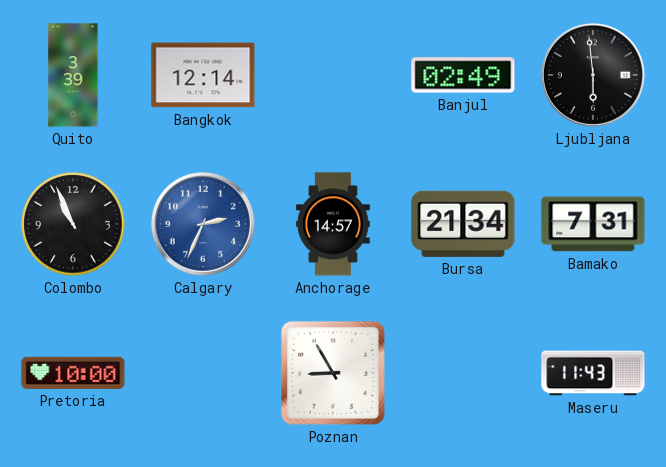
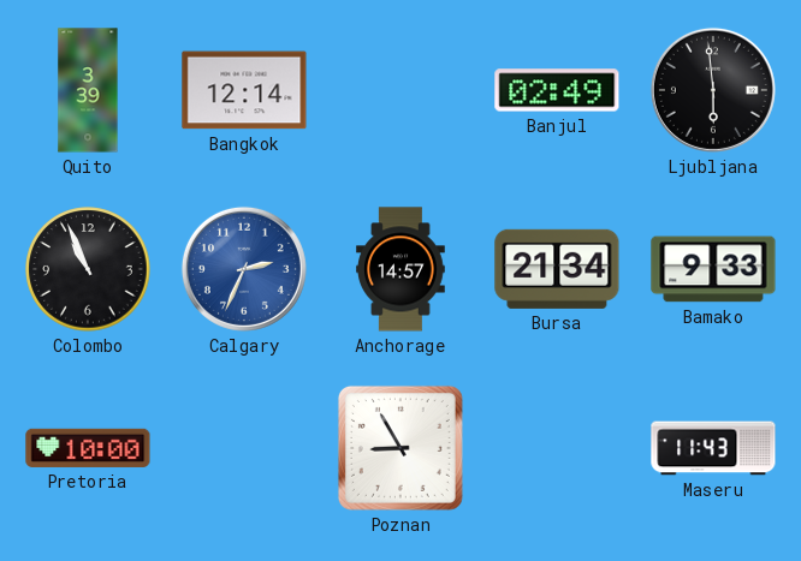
Bamako: 7:31 -> 9:33
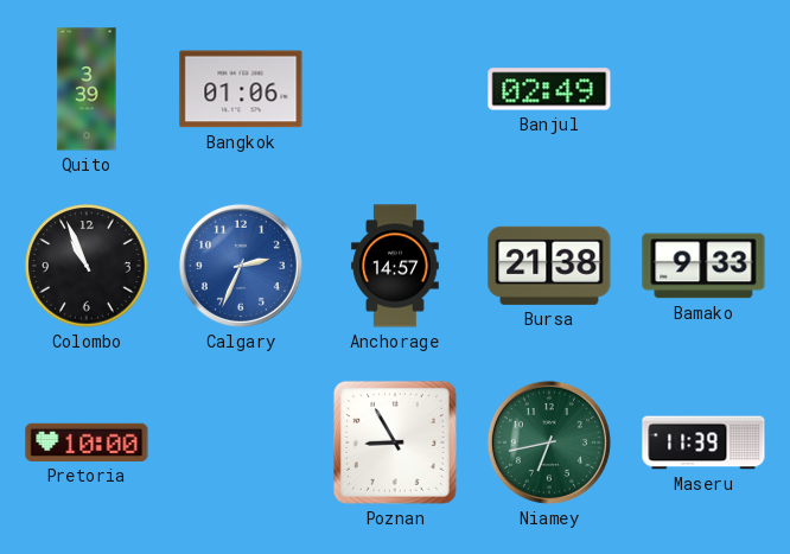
Bangkok: 12:14 -> 01:06
Ljubljana: 5:59 -> none
Bursa: 21:34 -> 21:38
Niamey: none -> 6:43
Maseru: 11:43 -> 11:39
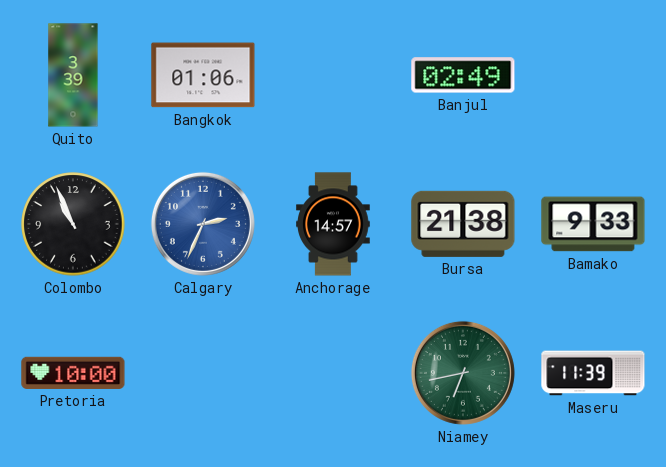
Poznan: 8:55 -> none
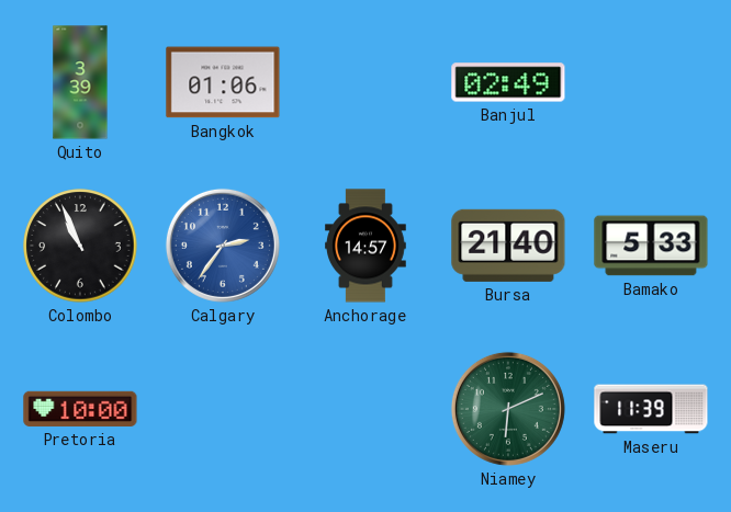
Calgary: 2:34 -> 2:36
Bursa: 21:38 -> 21:40
Bamako: 9:33 -> 5:33
Niamey: 6:43 -> 6:11
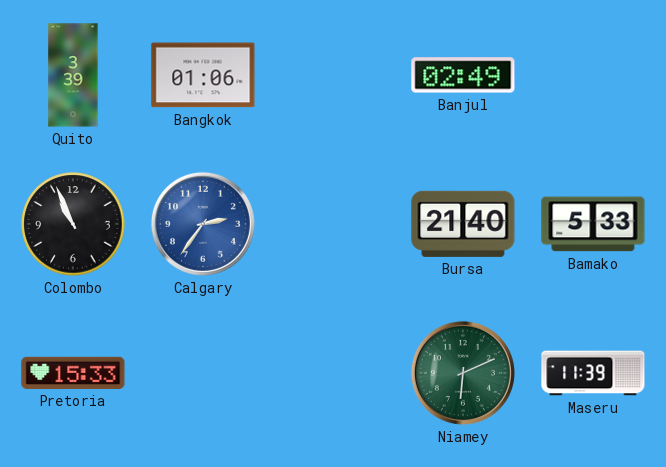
Anchorage: 14:57 -> none
Pretoria: 10:00 -> 15:33
